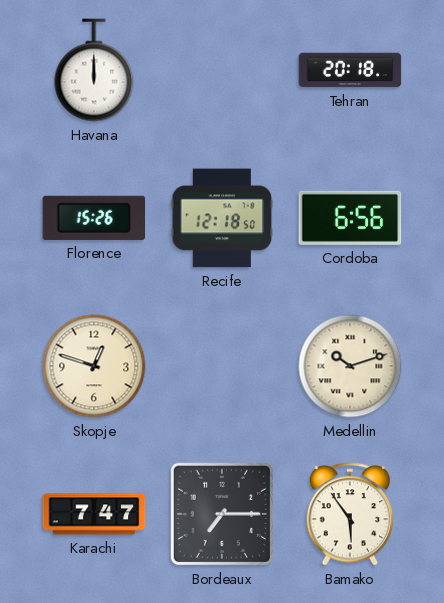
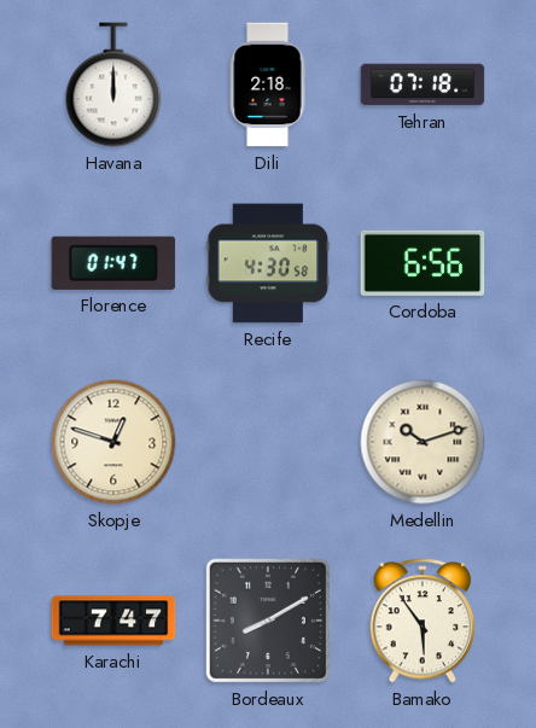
Dili: none -> 2:18
Tehran: 20:18 -> 07:18
Florence: 15:26 -> 01:47
Recife: 12:18 -> 4:30
Bordeaux: 7:15 -> 8:10
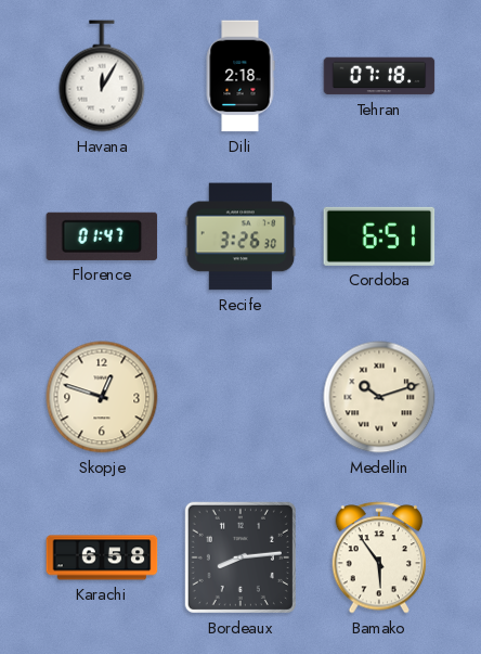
Havana: 12:00 -> 12:05
Recife: 4:30 -> 3:26
Cordoba: 6:56 -> 6:51
Karachi: 7:47 -> 6:58
Bordeaux: 8:10 -> 8:14
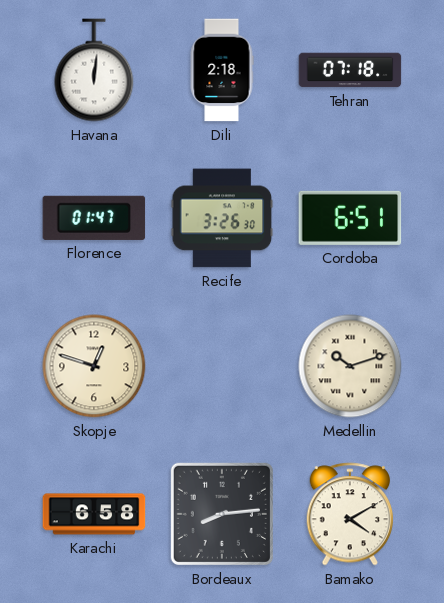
Havana: 12:05 -> 12:01
Bamako: 5:54 -> 4:10
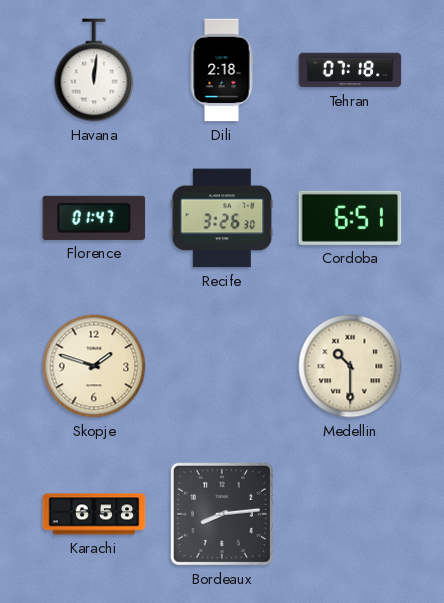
Skopje: 12:48 -> 1:48
Medellin: 10:12 -> 10:30
Bamako: 4:10 -> none
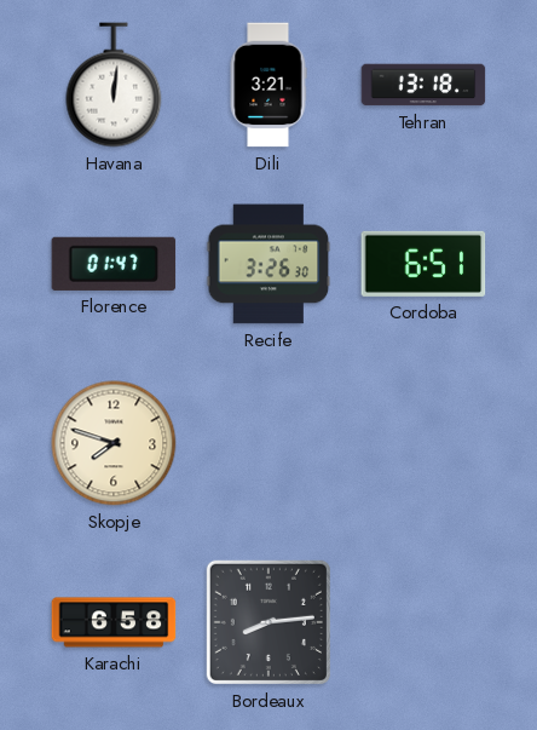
Dili: 2:18 -> 3:21
Tehran: 07:18 -> 13:18
Skopje: 1:48 -> 7:48
Medellin: 10:30 -> none
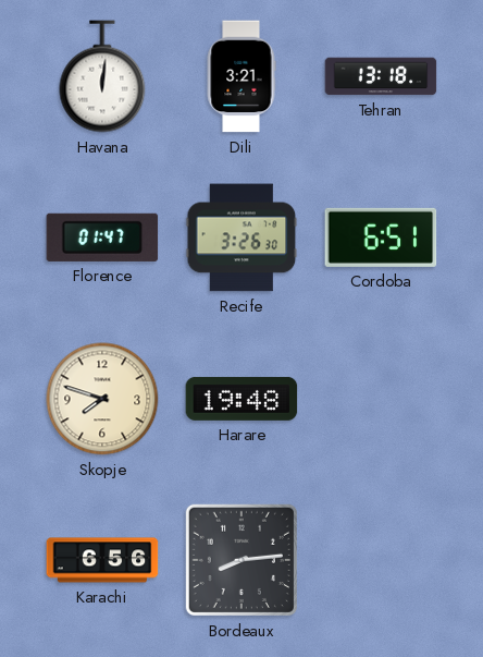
Harare: none -> 19:48
Karachi: 6:58 -> 6:56
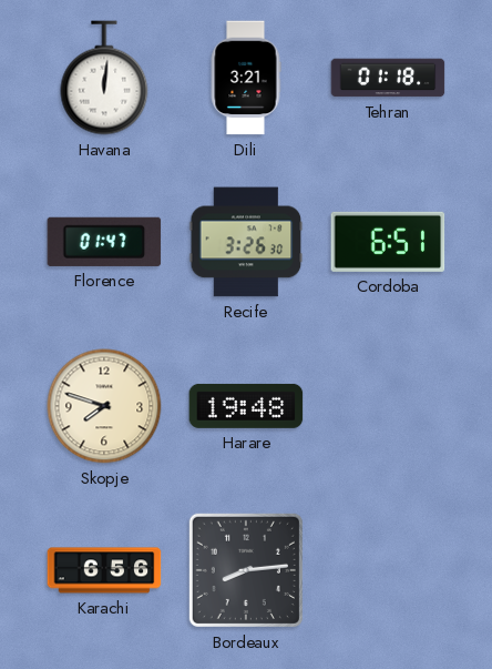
Tehran: 13:18 -> 01:18
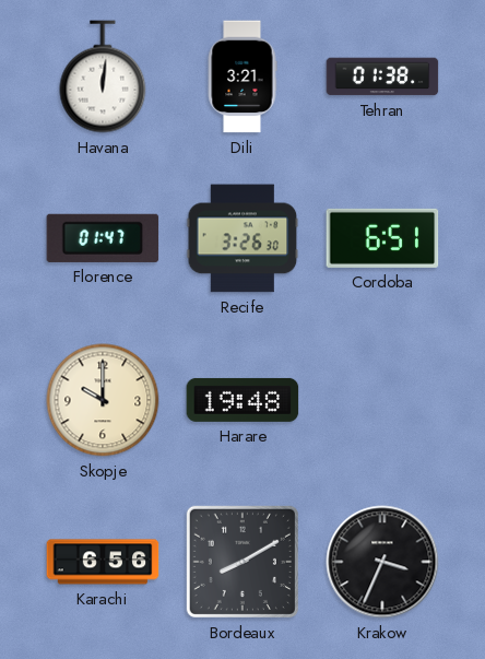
Tehran: 01:18 -> 01:38
Skopje: 7:48 -> 10:00
Bordeaux: 8:14 -> 8:10
Krakow: none -> 3:34
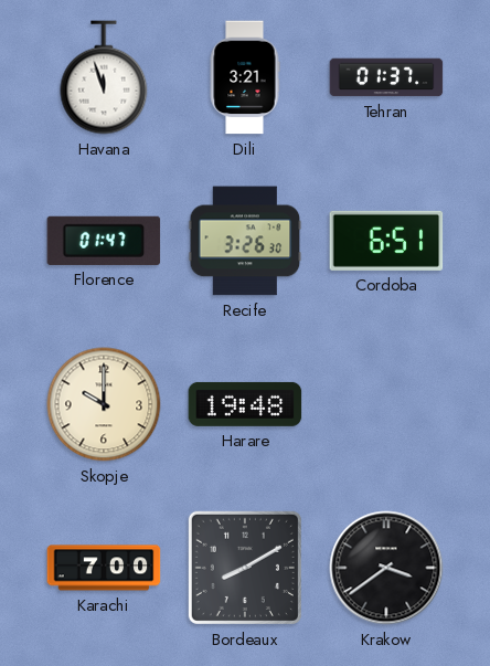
Havana: 12:01 -> 11:57
Tehran: 01:38 -> 01:37
Karachi: 6:56 -> 7:00
Krakow: 3:34 -> 3:39
